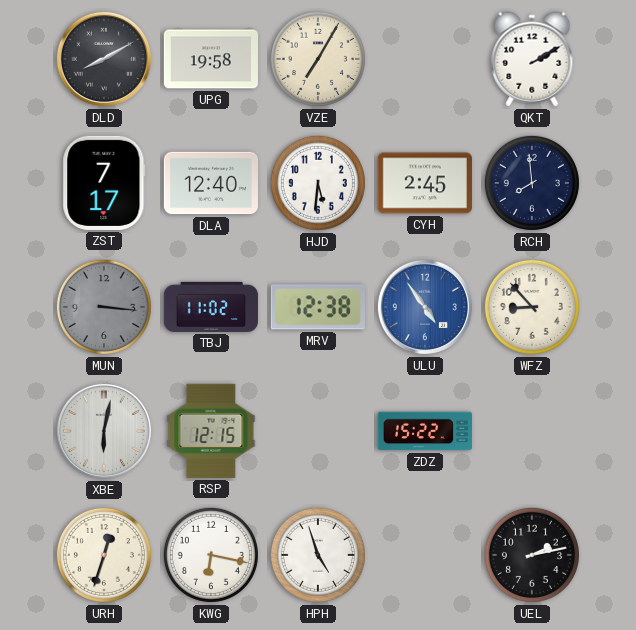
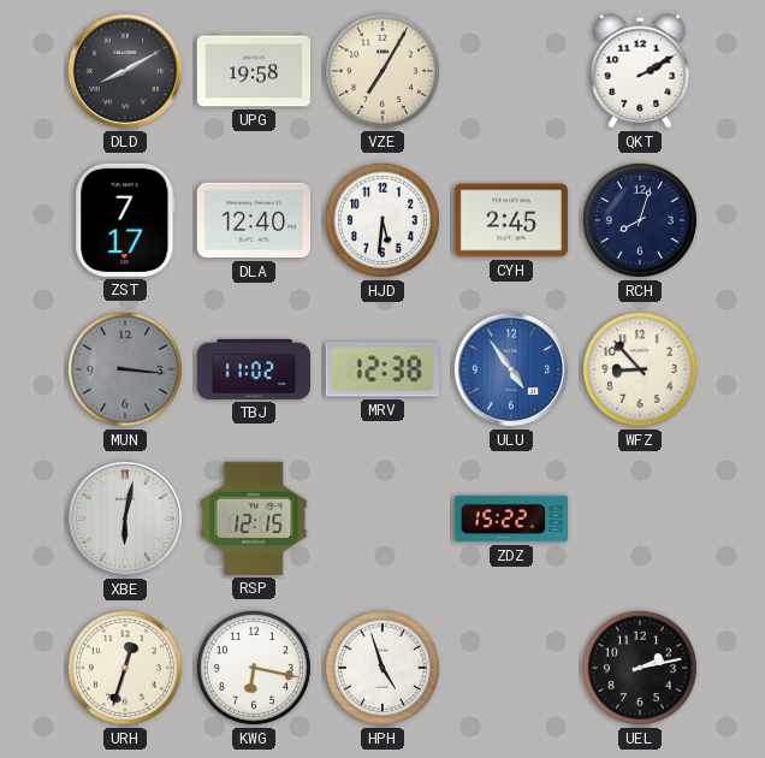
RCH: 7:59 -> 8:03
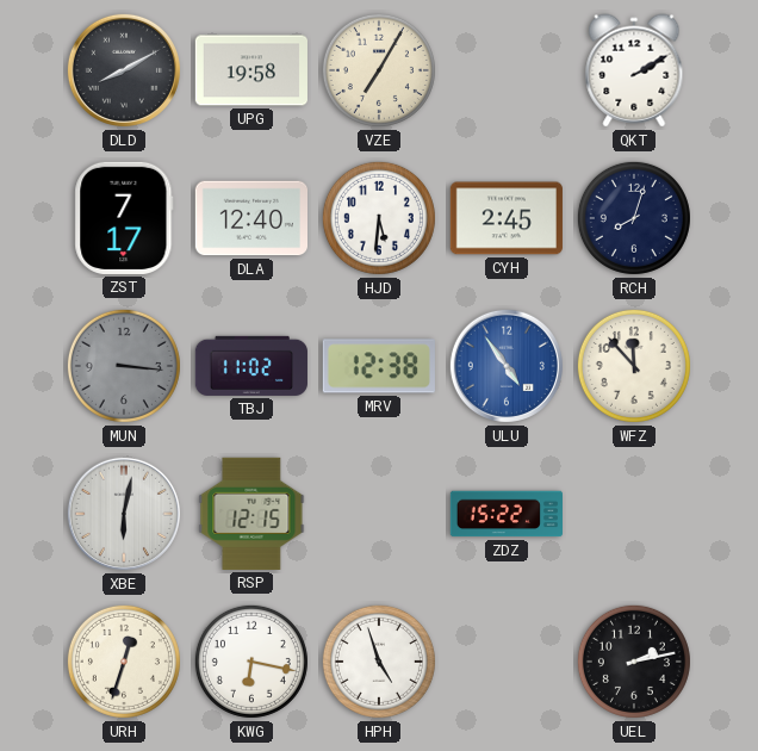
WFZ: 8:53 -> 11:53
